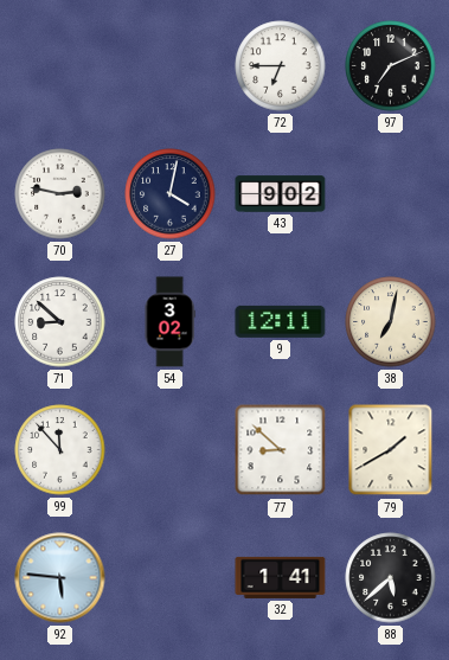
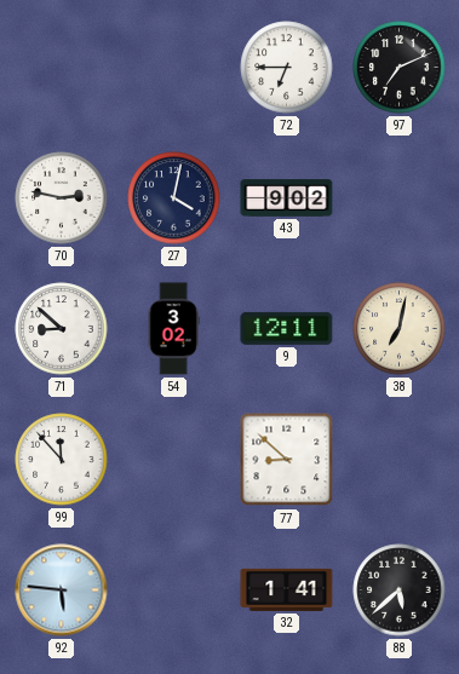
79: 1:40 -> none
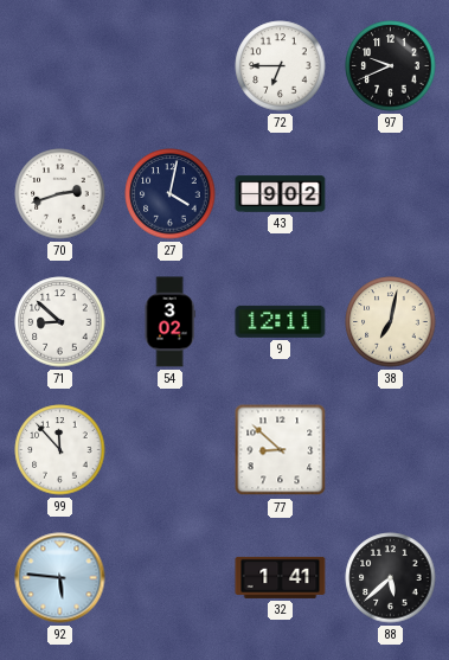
97: 7:11 -> 9:41
70: 2:47 -> 2:42
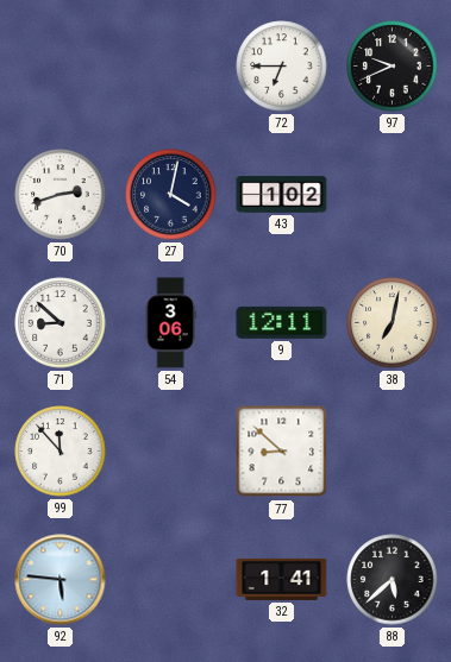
43: 9:02 -> 1:02
54: 3:02 -> 3:06
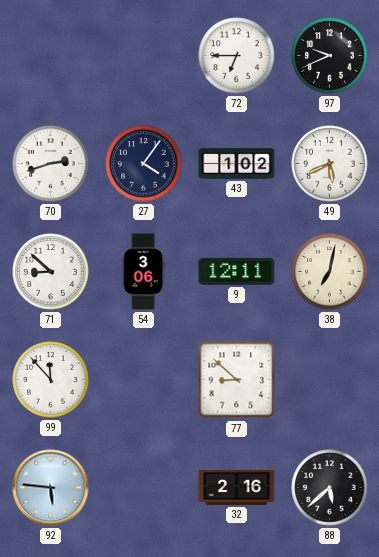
27: 4:02 -> 4:06
49: none -> 5:41
32: 1:41 -> 2:16
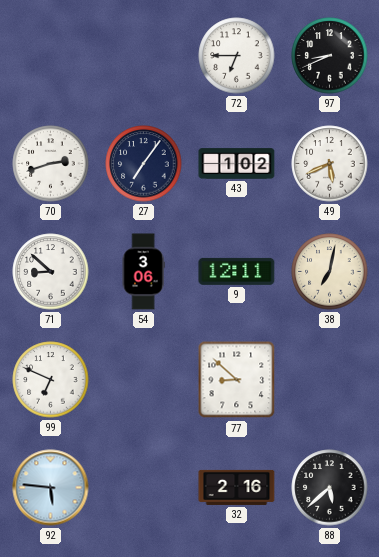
97: 9:41 -> 8:41
27: 4:06 -> 7:06
99: 11:53 -> 6:49
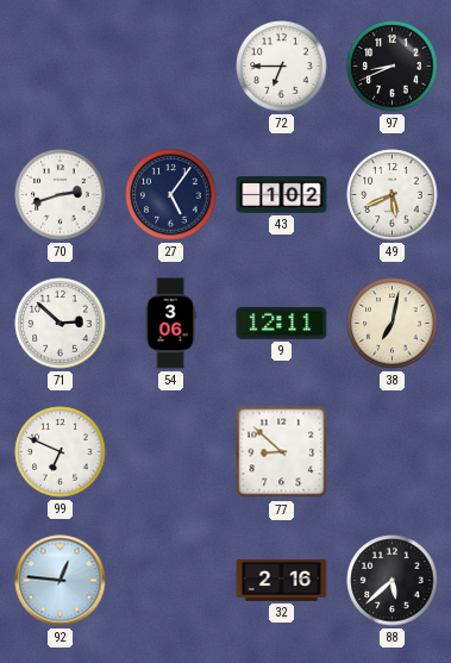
27: 7:06 -> 5:06
71: 8:52 -> 2:52
92: 5:46 -> 12:46
